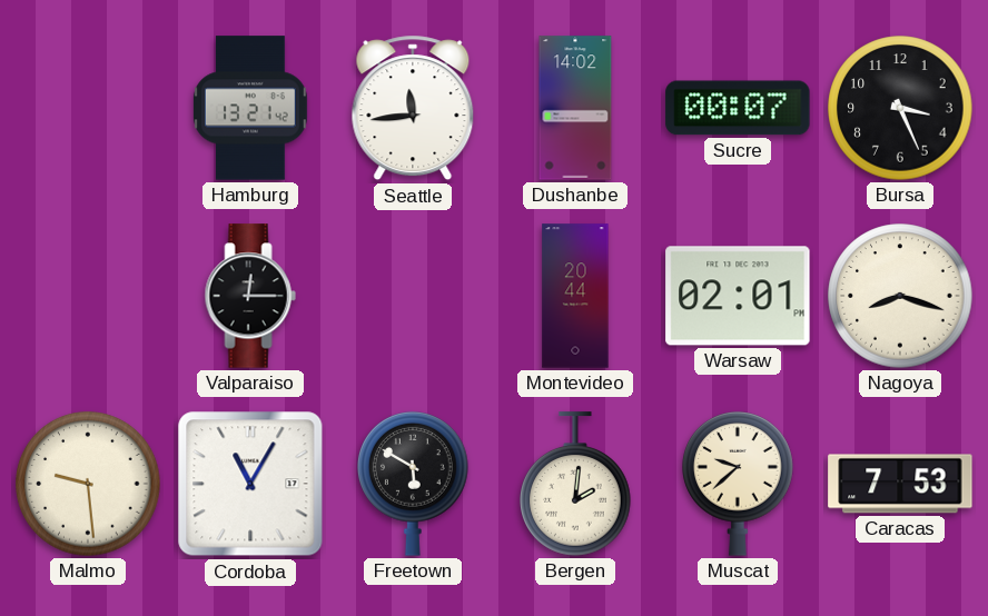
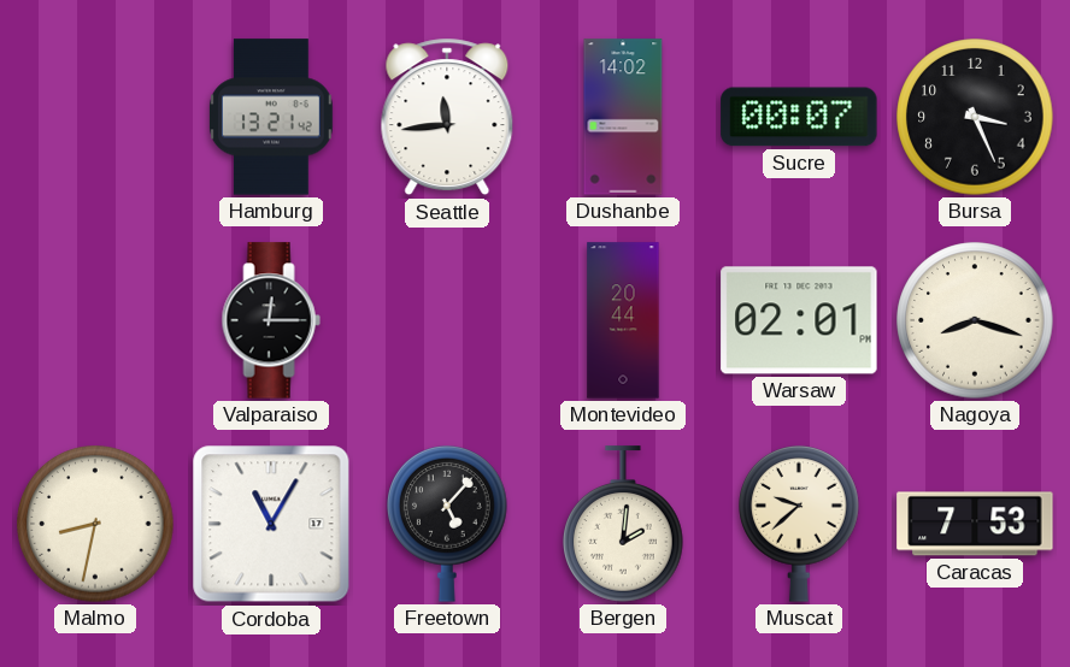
Malmo: 9:29 -> 8:32
Freetown: 5:50 -> 5:07
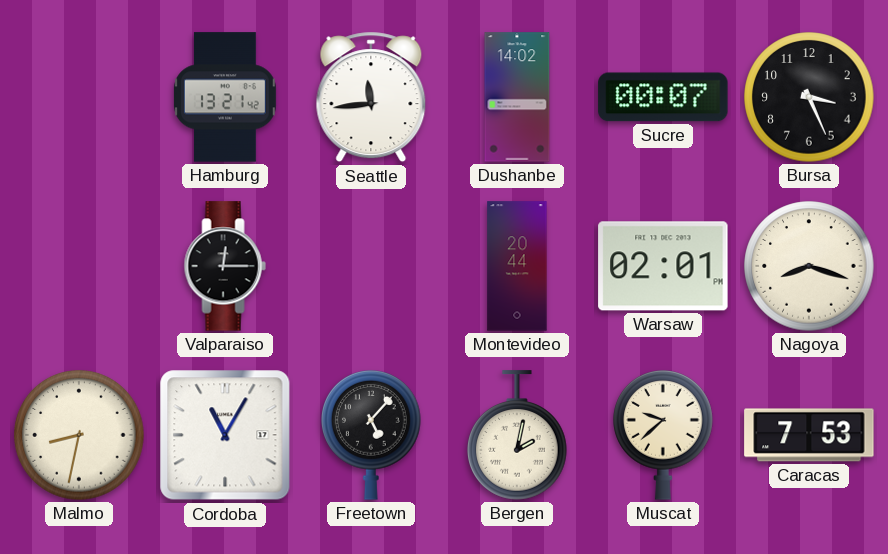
Bergen: 2:01 -> 2:02
